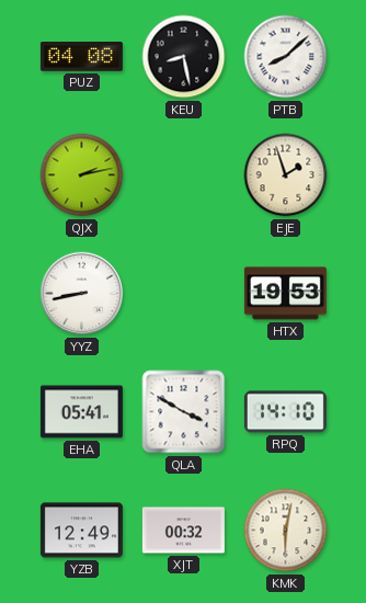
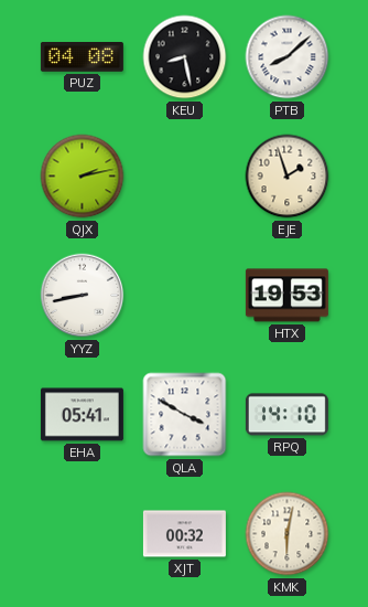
YZB: 12:49 -> none
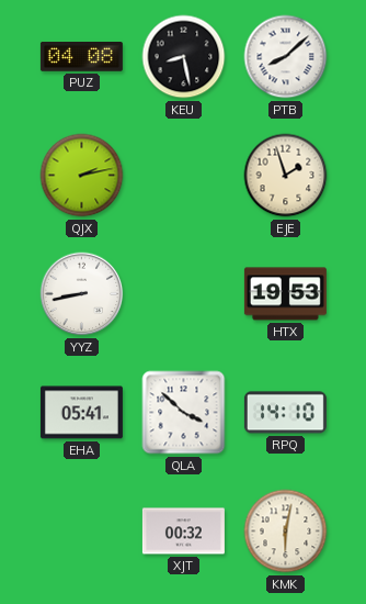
QLA: 3:50 -> 3:52
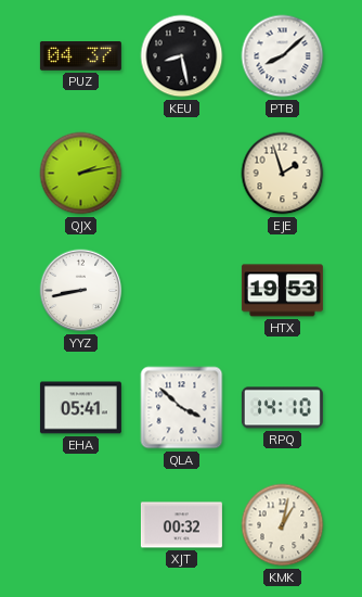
PUZ: 04:08 -> 04:37
KMK: 6:02 -> 1:02
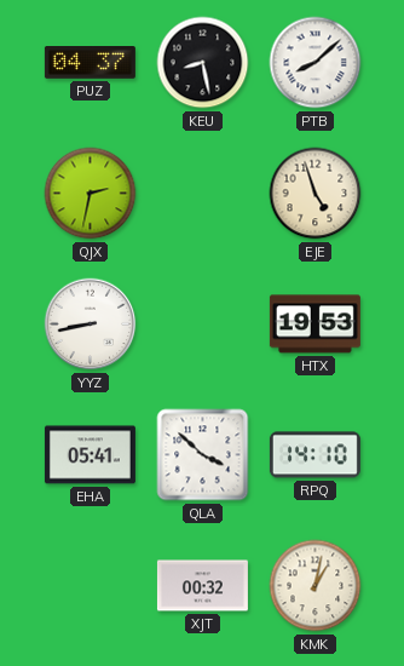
QJX: 2:13 -> 2:32
EJE: 1:57 -> 4:57
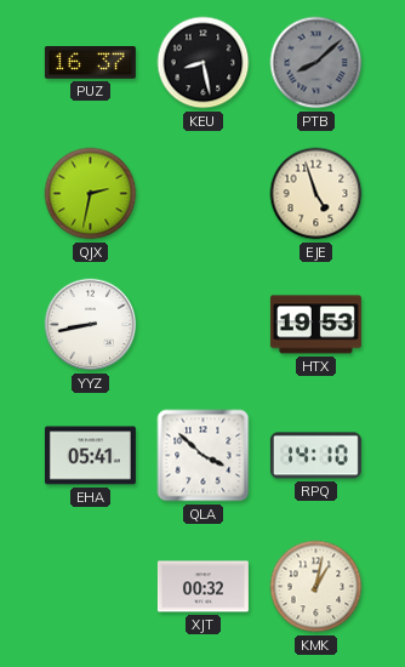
PUZ: 04:37 -> 16:37
PTB dial: white -> grey
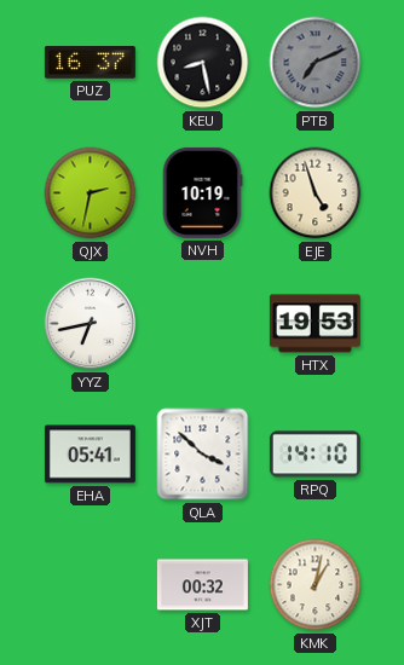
PTB: 8:08 -> 7:11
NVH: none -> 10:19
YYZ: 8:43 -> 6:43
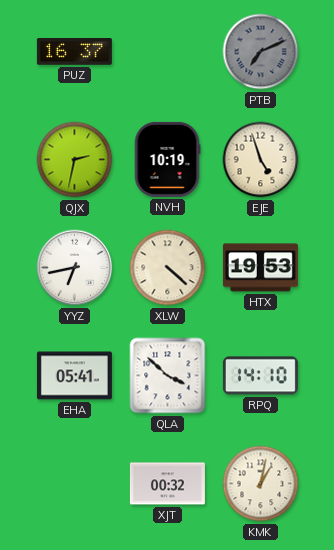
KEU: 8:28 -> none
XLW: none -> 4:22
